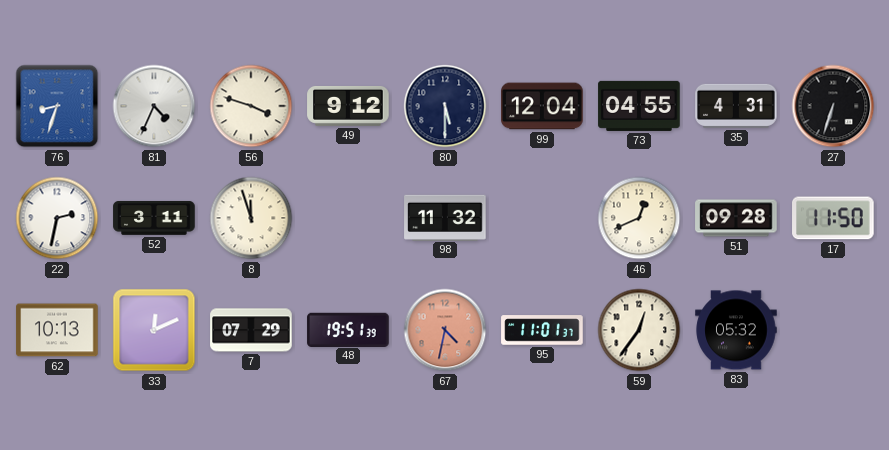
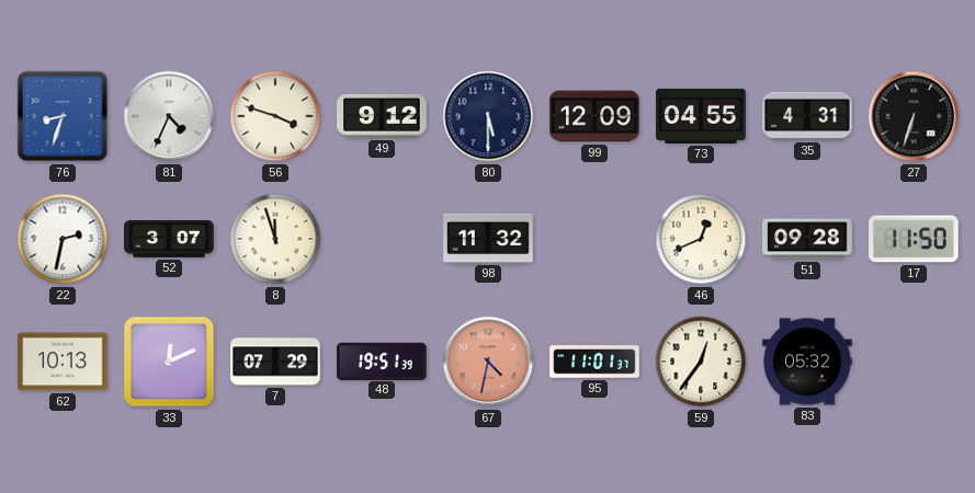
99: 12:04 -> 12:09
52: 3:11 -> 3:07
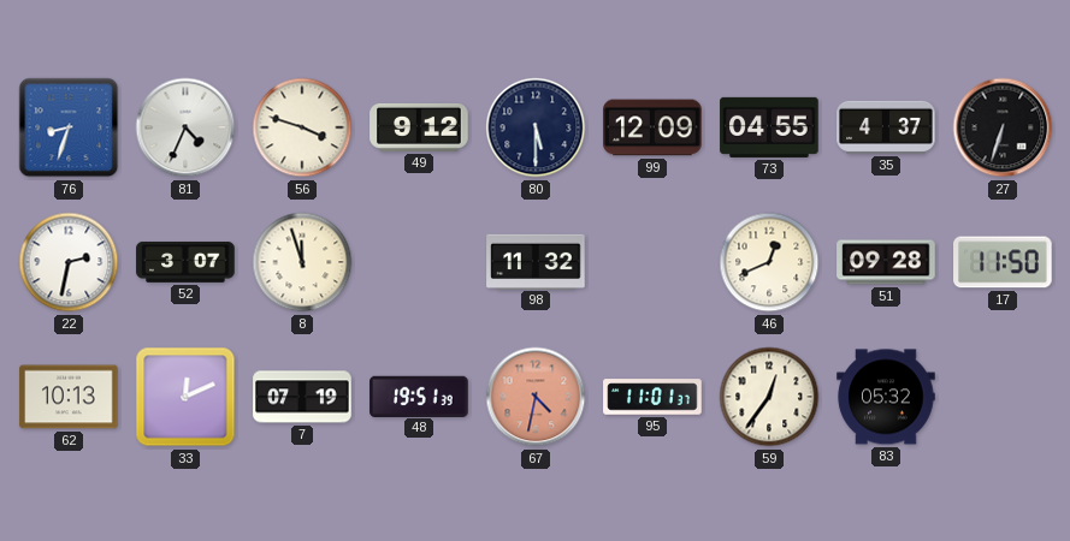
35: 4:31 -> 4:37
7: 07:29 -> 07:19
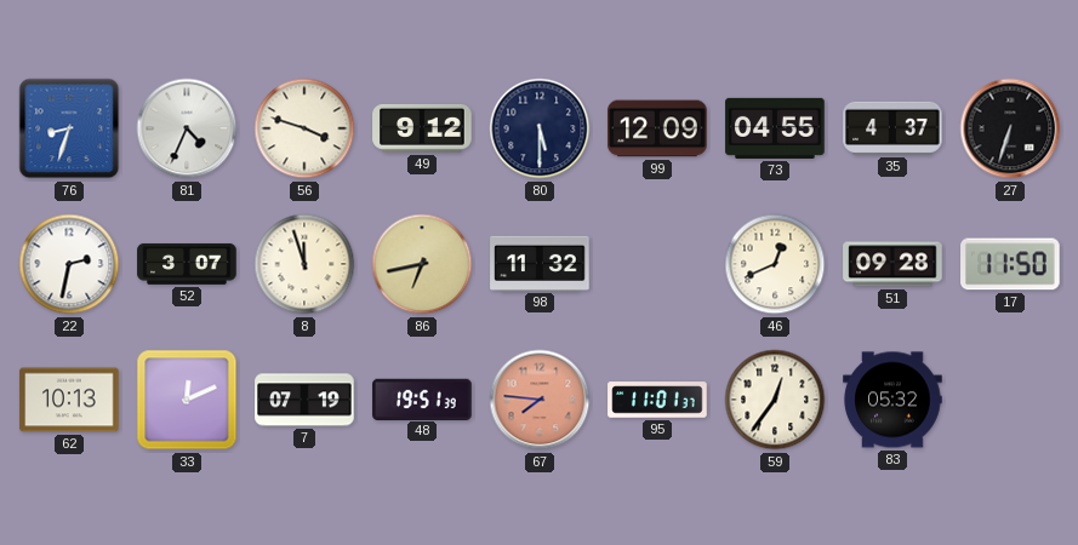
86: none -> 6:43
67: 4:32 -> 7:46
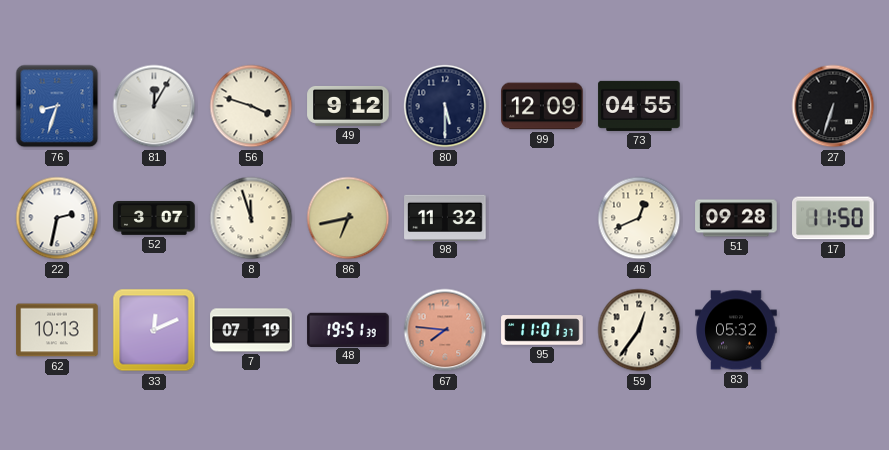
81: 4:34 -> 12:05
35: 4:37 -> none
